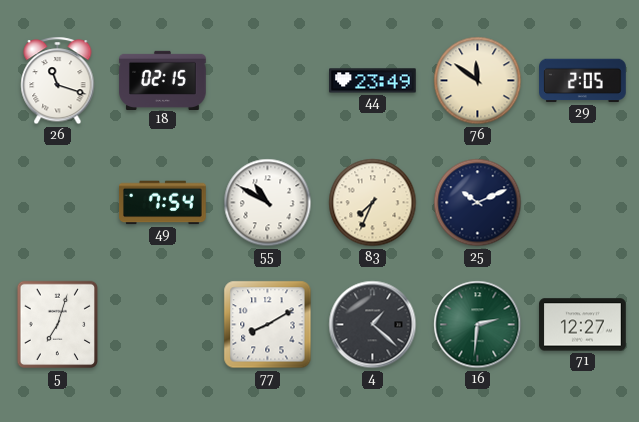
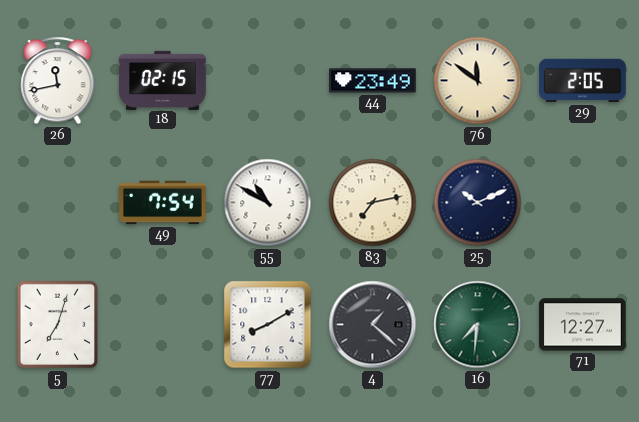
26: 11:18 -> 11:43
83: 7:34 -> 7:13
16: 2:31 -> 7:31
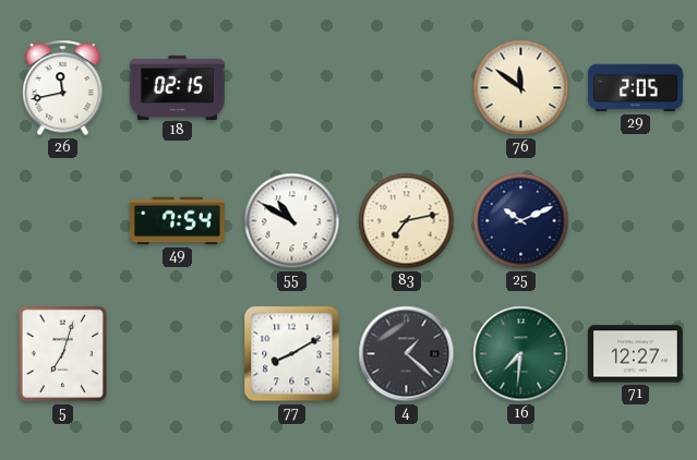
44: 23:49 -> none
